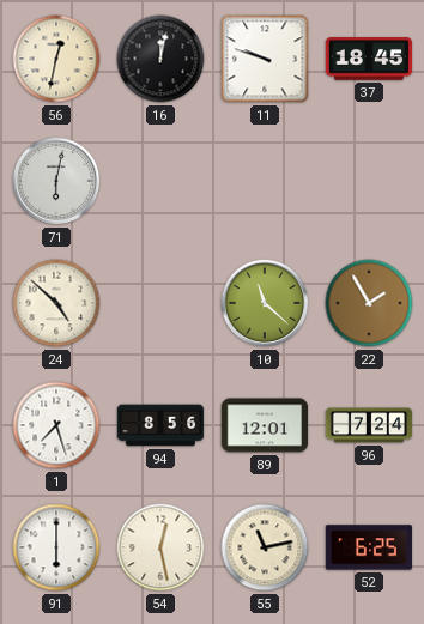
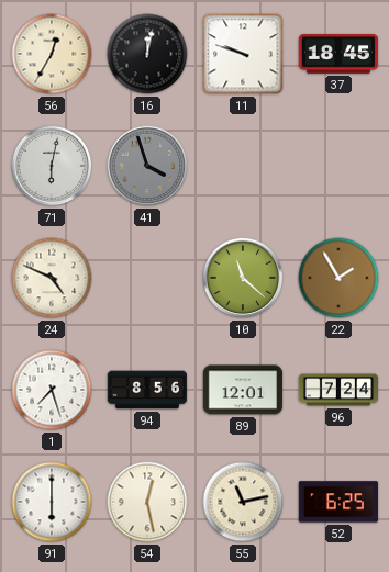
56: 12:32 -> 12:35
41: none -> 3:57
24: 4:52 -> 4:49
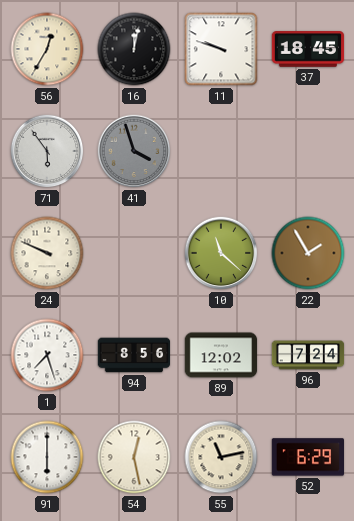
71: 6:02 -> 5:54
24: 4:49 -> 9:49
89: 12:01 -> 12:02
52: 6:25 -> 6:29
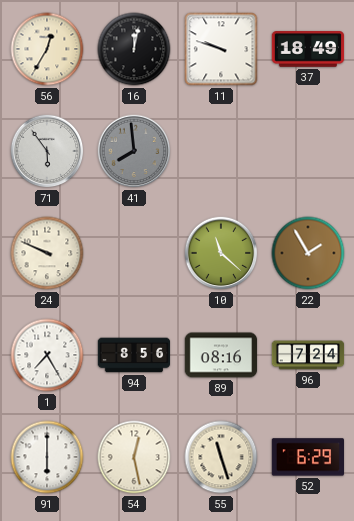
37: 18:45 -> 18:49
41: 3:57 -> 7:59
1: 7:27 -> 7:25
89: 12:02 -> 08:16
55: 11:13 -> 11:27
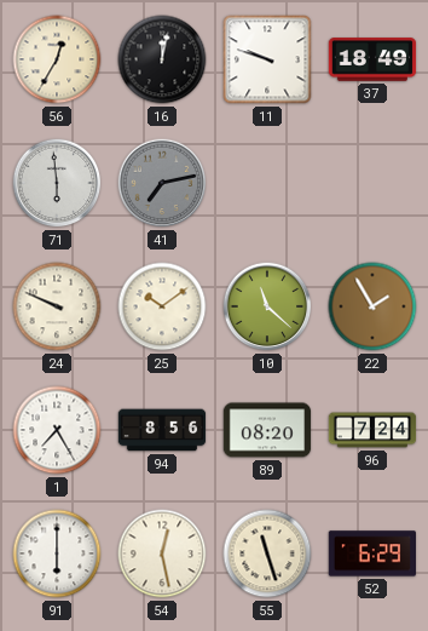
71: 5:54 -> 5:59
41: 7:59 -> 7:13
25: none -> 10:09
89: 08:16 -> 08:20
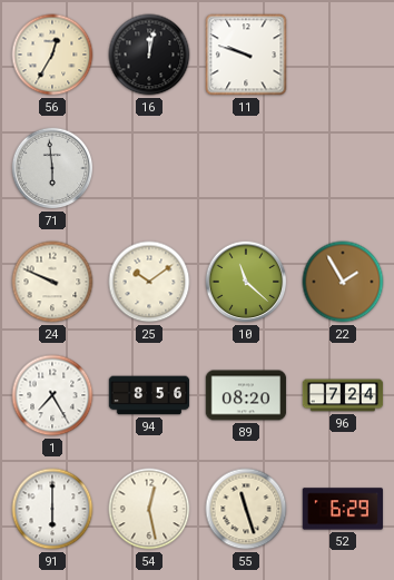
37: 18:49 -> none
41: 7:13 -> none
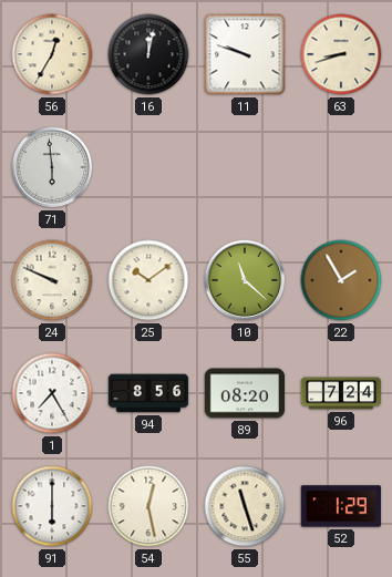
63: none -> 8:42
52: 6:29 -> 1:29
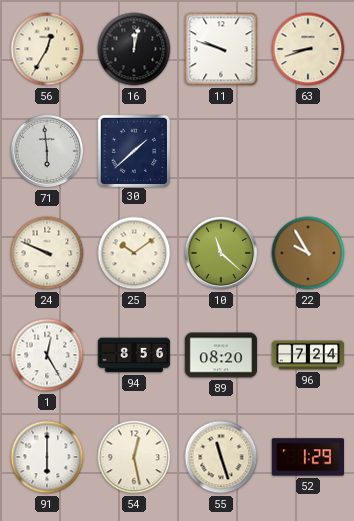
30: none -> 1:38
22: 1:55 -> 9:55
1: 7:25 -> 12:25
